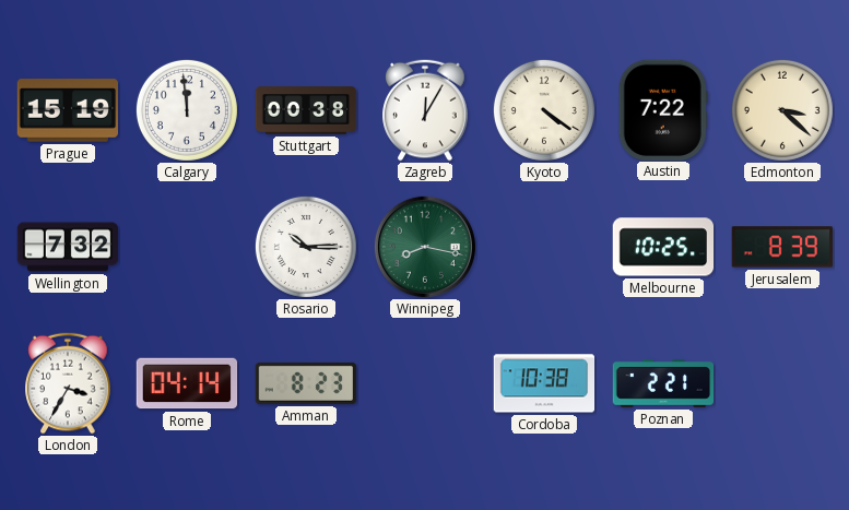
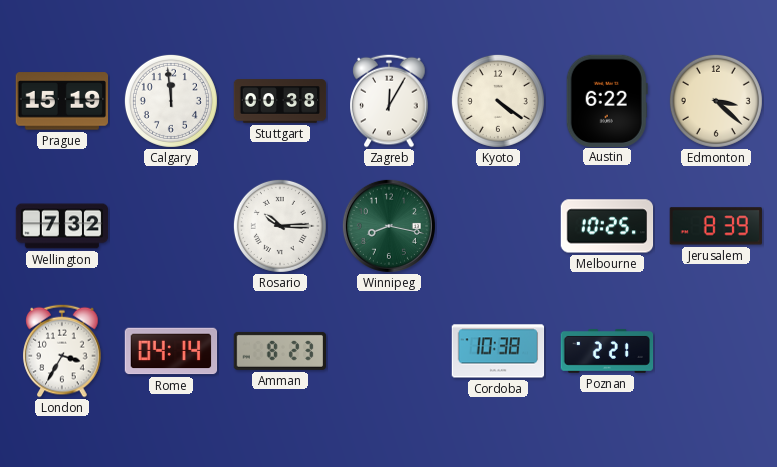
Austin: 7:22 -> 6:22
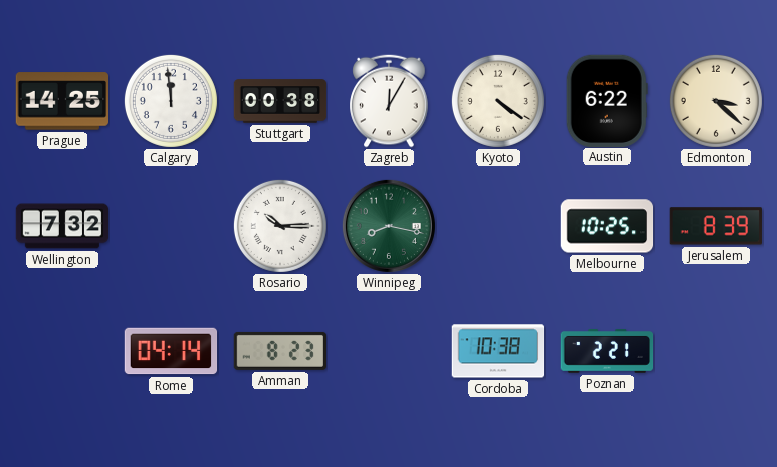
Prague: 15:19 -> 14:25
London: 3:35 -> none
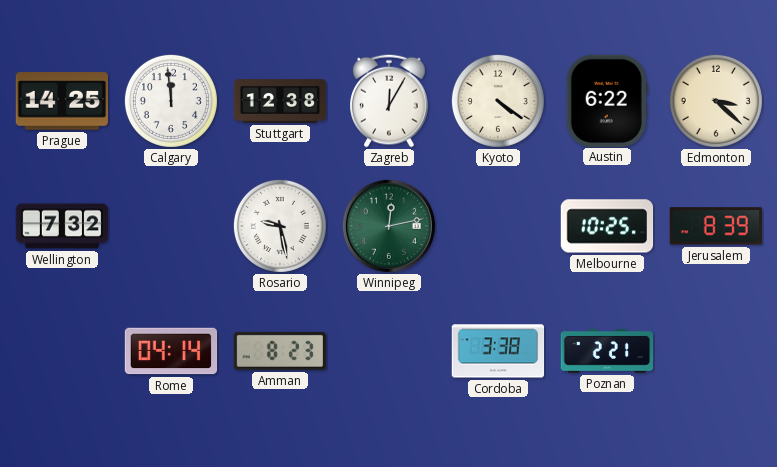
Stuttgart: 00:38 -> 12:38
Rosario: 10:15 -> 9:28
Winnipeg: 8:17 -> 12:13
Cordoba: 10:38 -> 3:38
